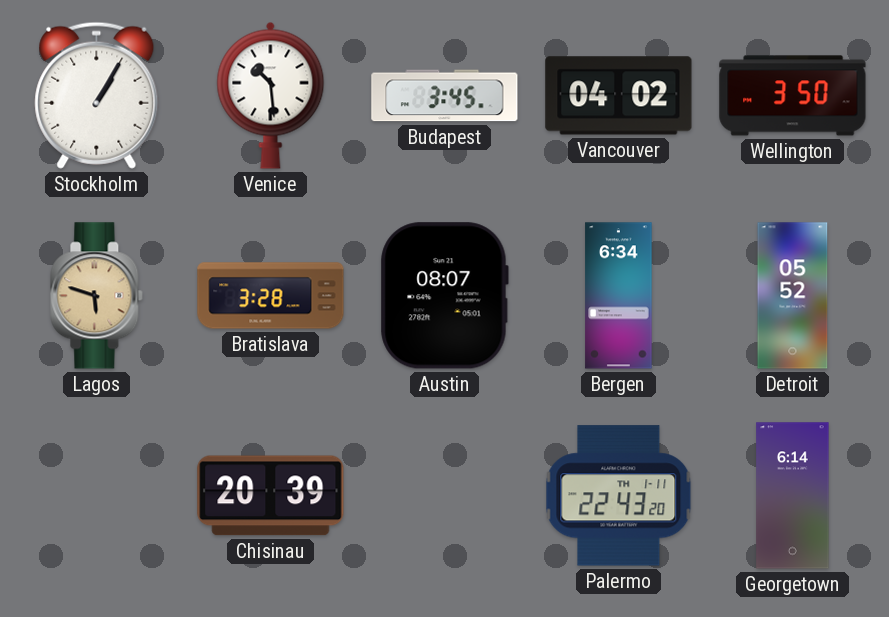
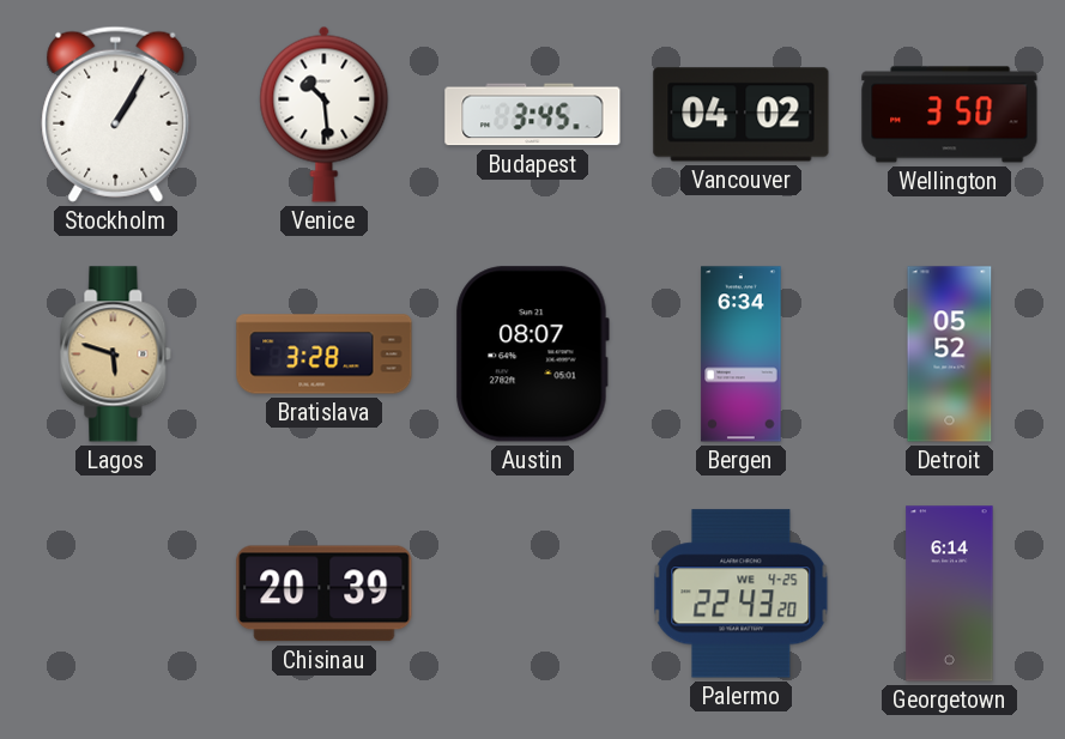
Palermo date: TH 1-11 -> WE 4-25
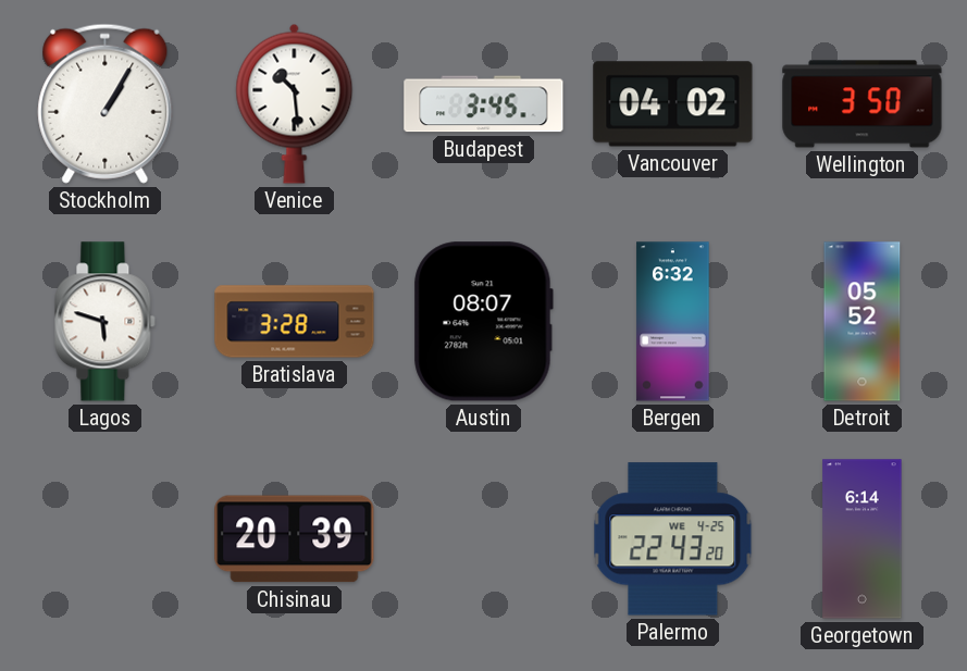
Lagos dial: champagne -> white
Bergen: 6:34 -> 6:32
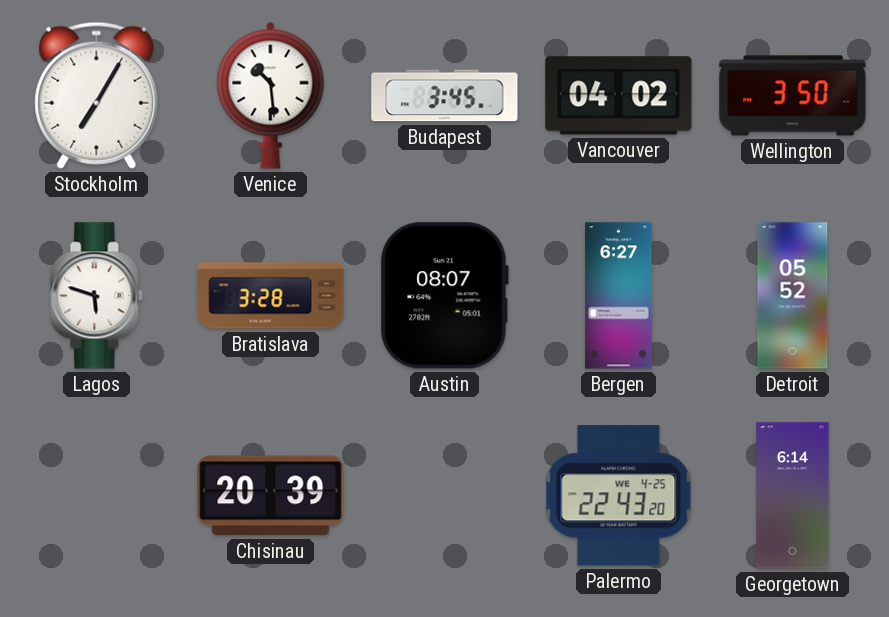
Stockholm: 1:05 -> 7:05
Bergen: 6:32 -> 6:27
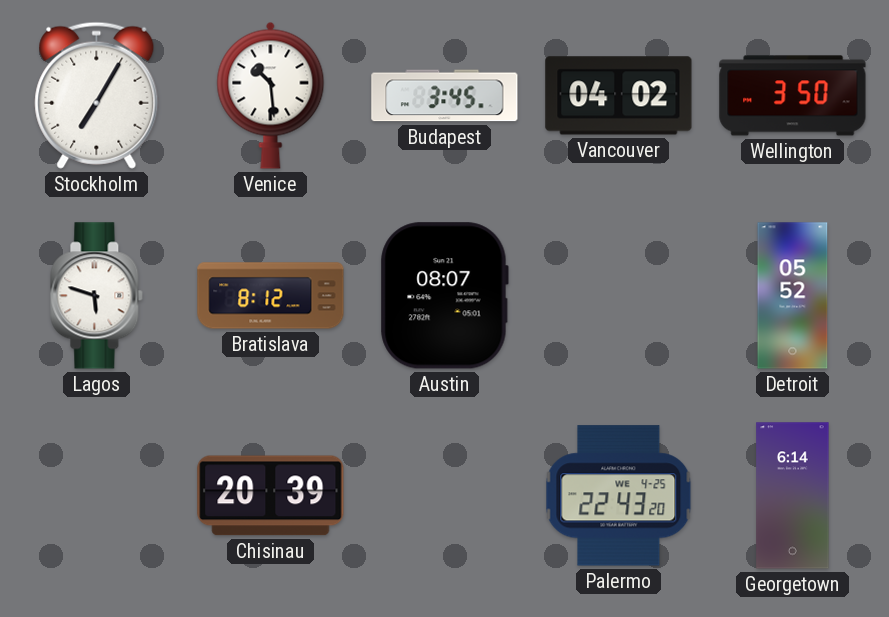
Bratislava: 3:28 -> 8:12
Bergen: 6:27 -> none
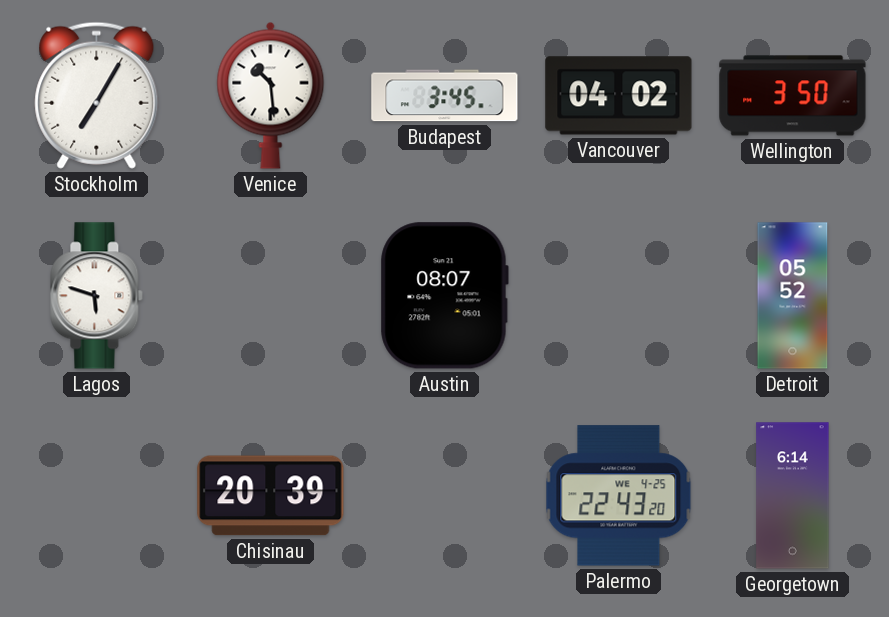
Bratislava: 8:12 -> none
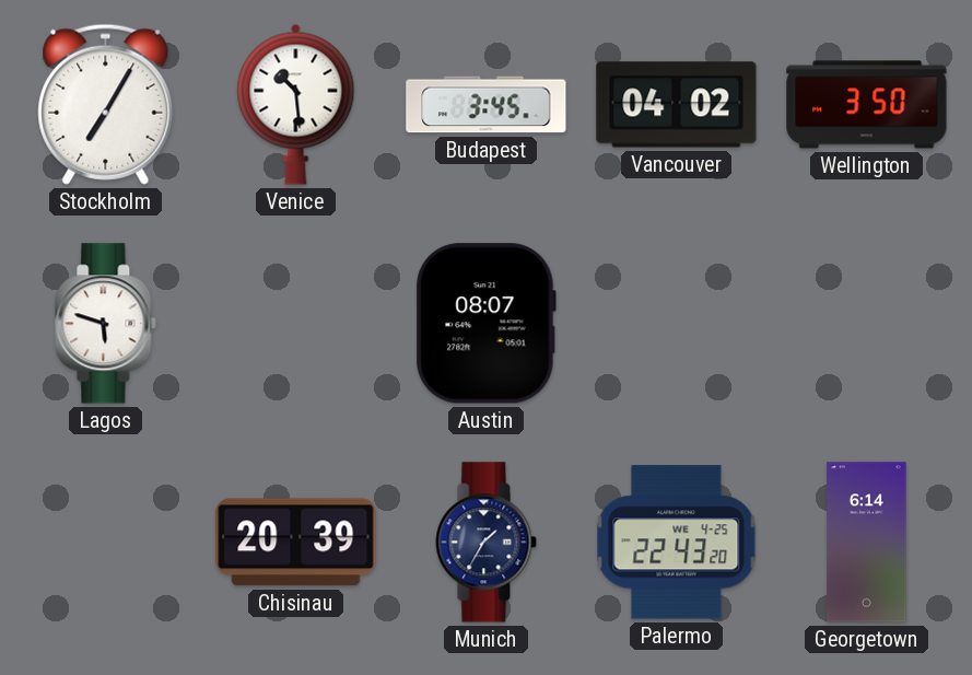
Detroit: 05:52 -> none
Munich: none -> 1:35
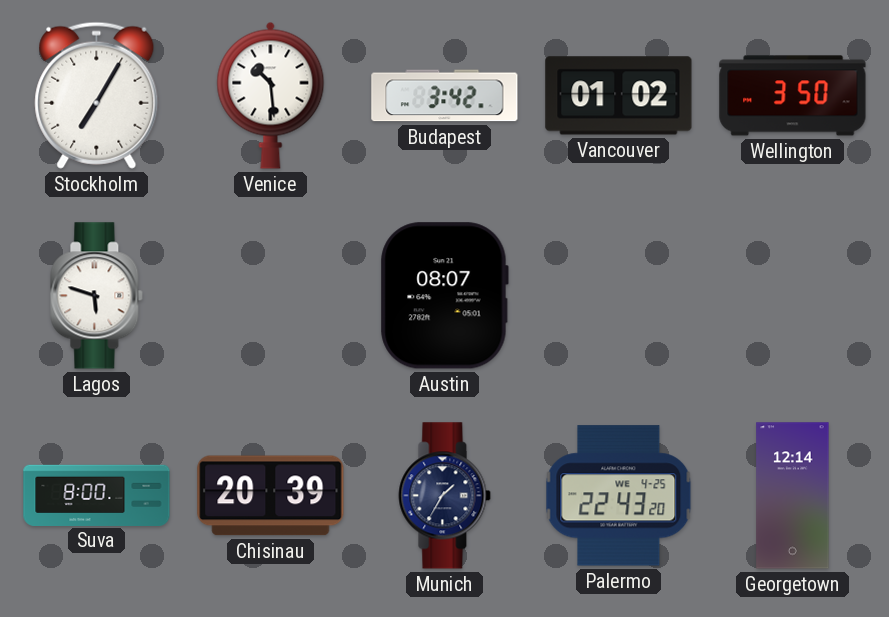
Budapest: 3:45 -> 3:42
Vancouver: 04:02 -> 01:02
Suva: none -> 8:00
Georgetown: 6:14 -> 12:14
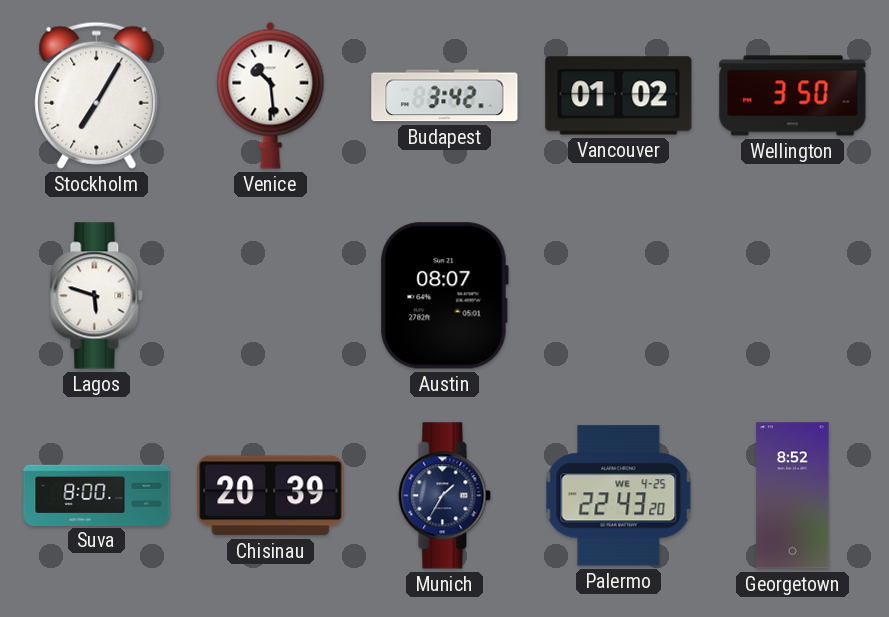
Georgetown: 12:14 -> 8:52
